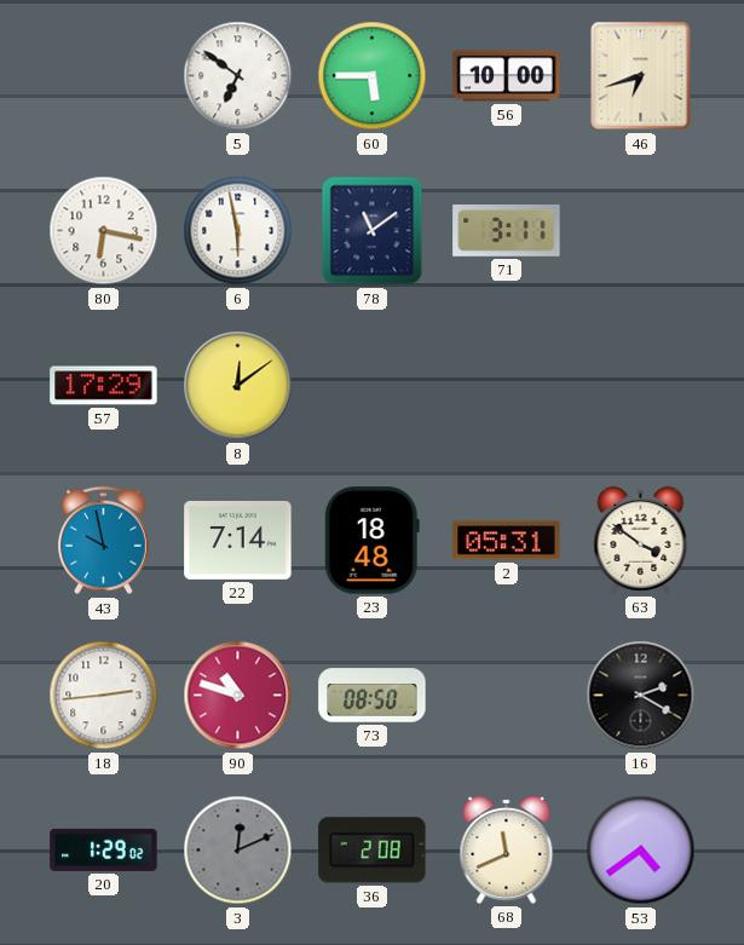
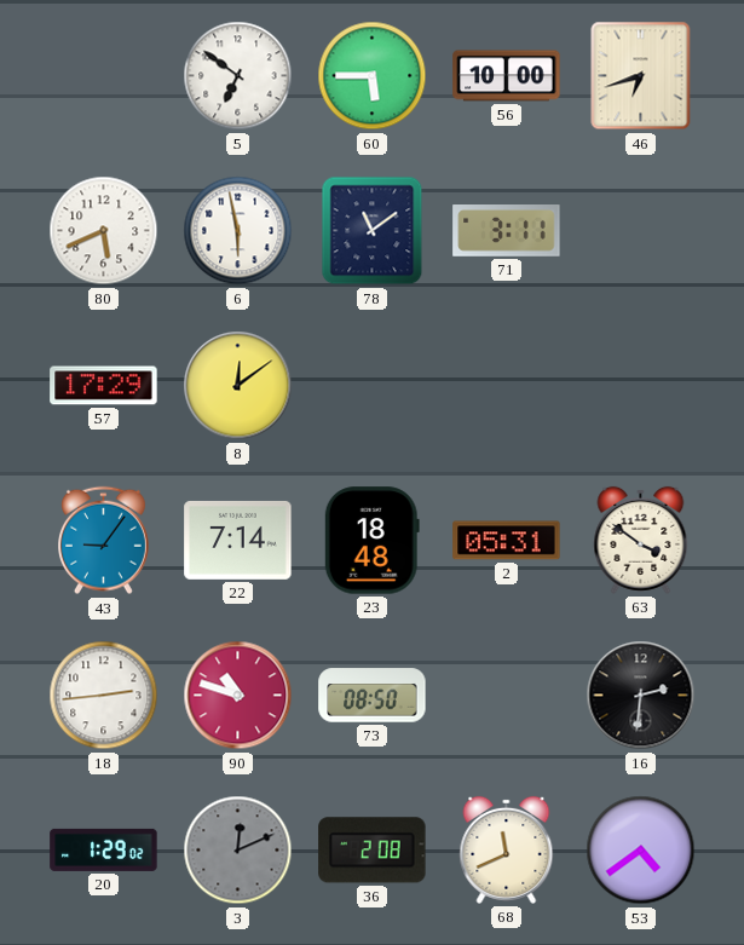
80: 6:17 -> 5:41
43: 9:58 -> 9:06
16: 2:20 -> 2:31
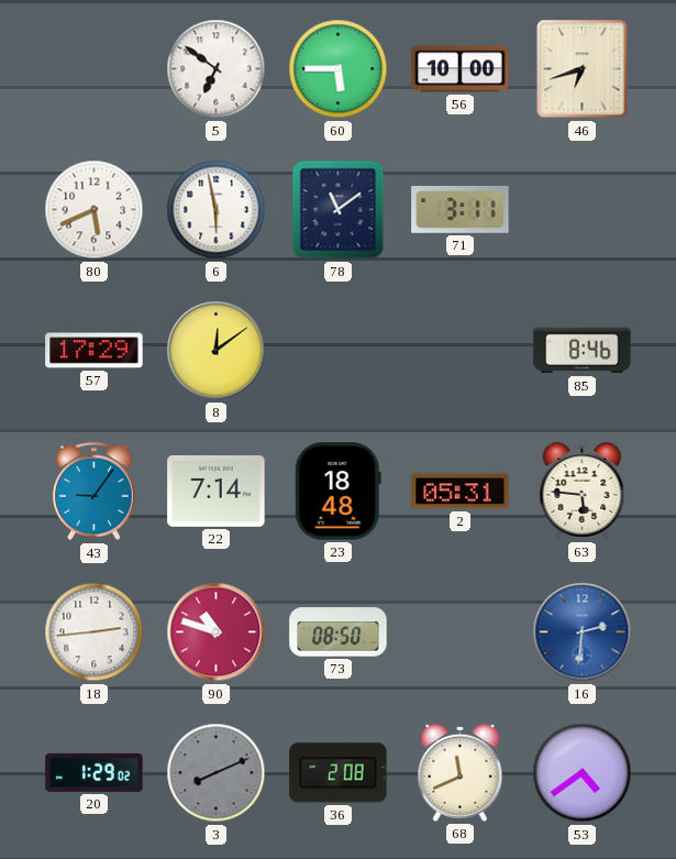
85: none -> 8:46
63: 3:51 -> 5:46
16 dial: black -> blue
3: 12:11 -> 8:11
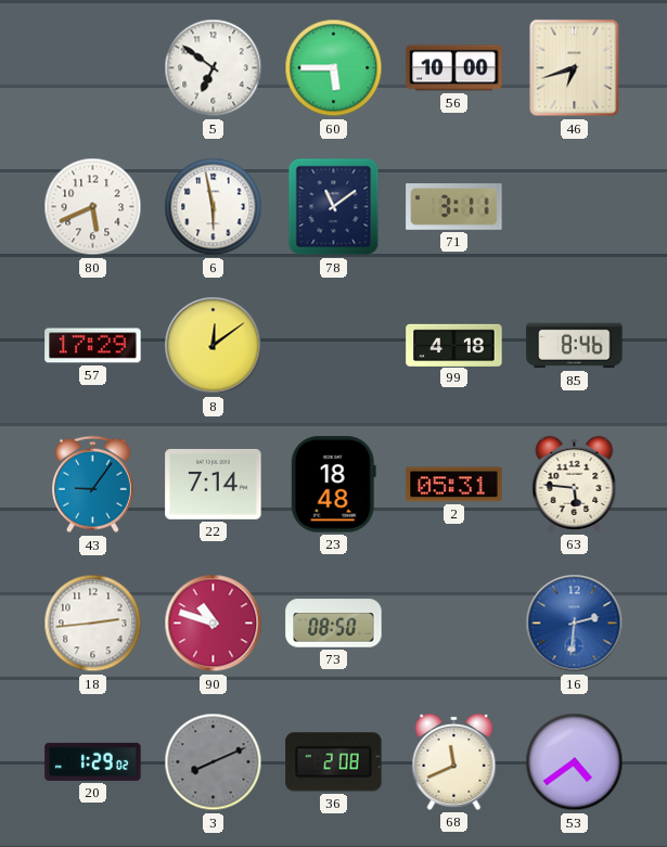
99: none -> 4:18
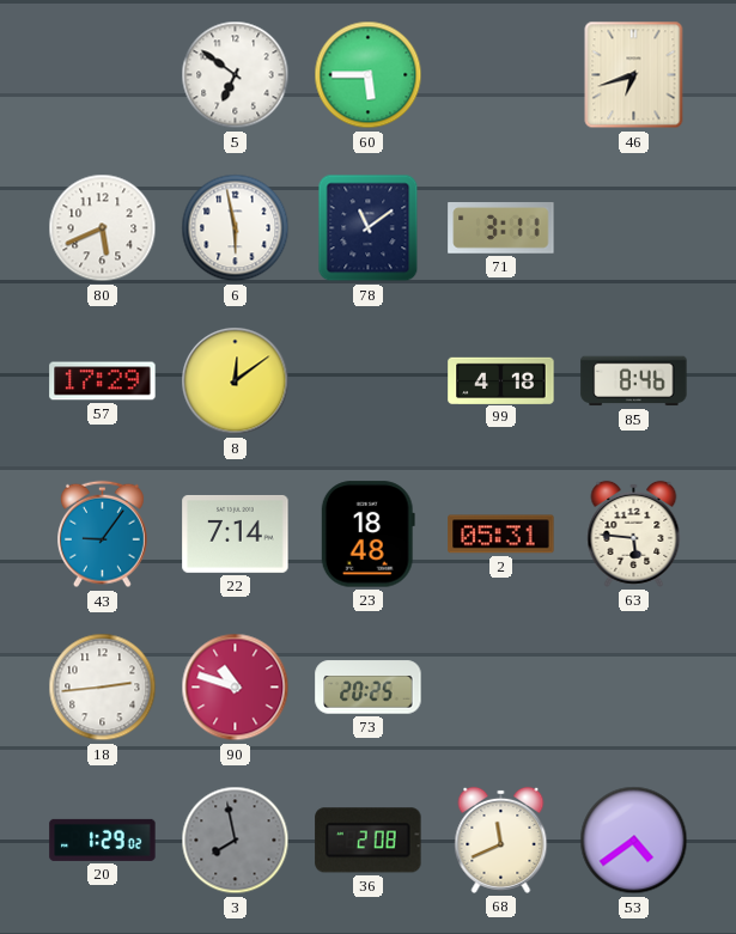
56: 10:00 -> none
73: 08:50 -> 20:25
16: 2:31 -> none
3: 8:11 -> 7:58
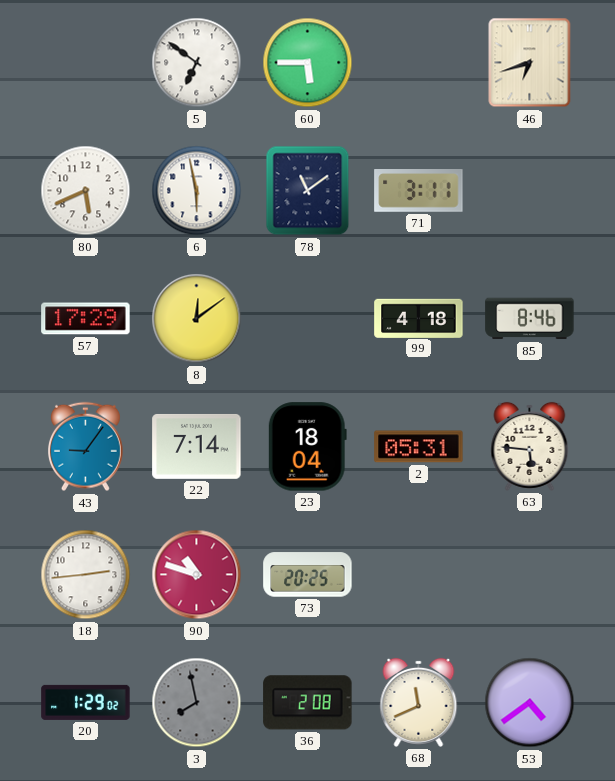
23: 18:48 -> 18:04
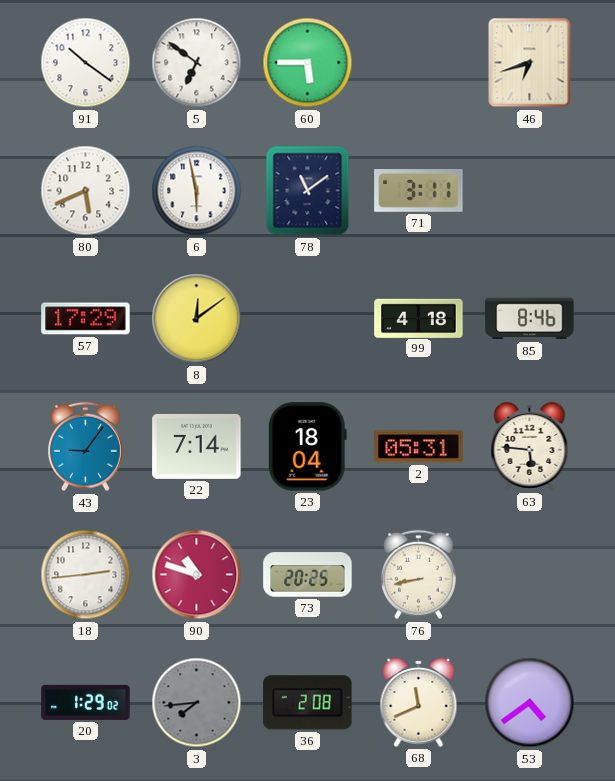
91: none -> 10:21
76: none -> 8:43
3: 7:58 -> 7:44
